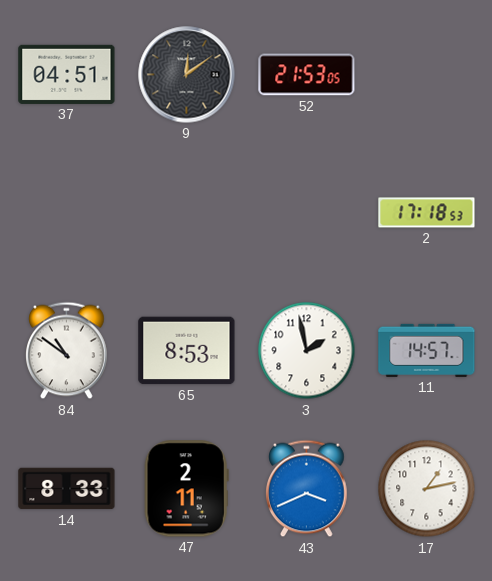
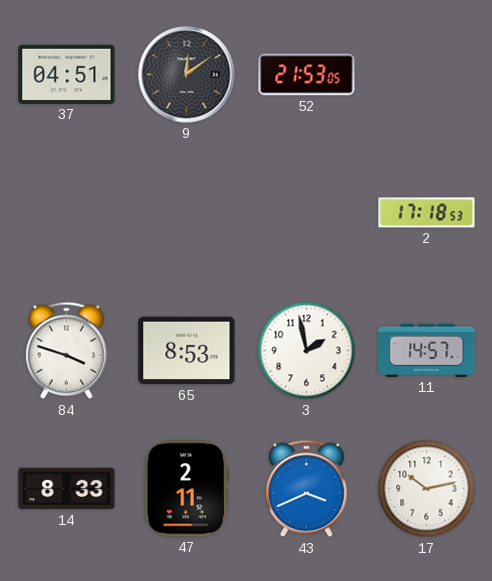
84: 10:51 -> 3:48
17: 1:13 -> 10:13
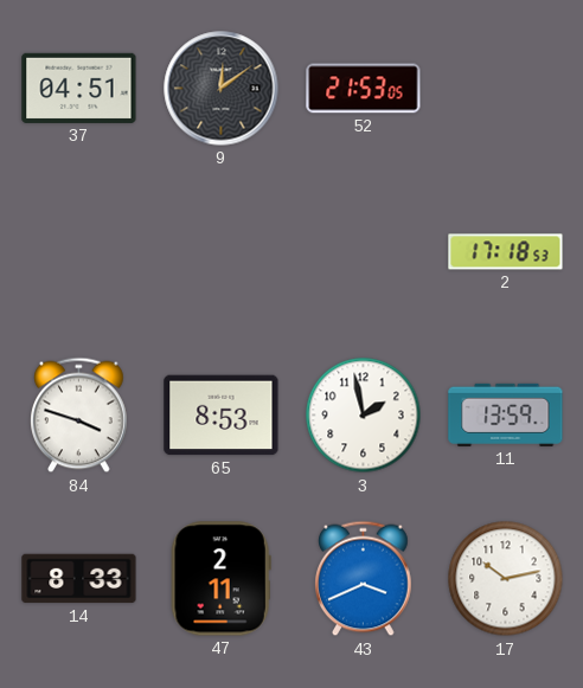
11: 14:57 -> 13:59
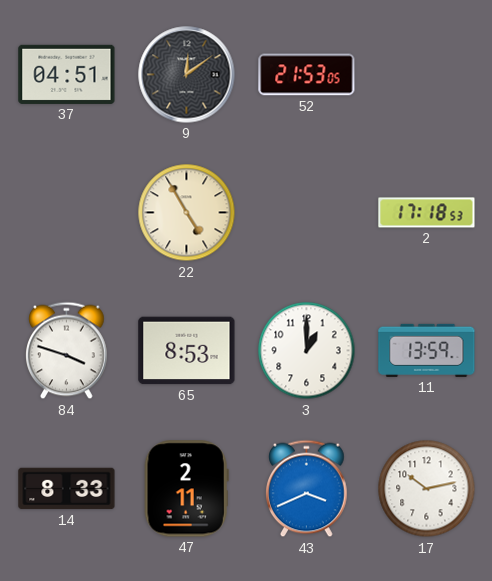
22: none -> 4:55
3: 1:58 -> 1:00
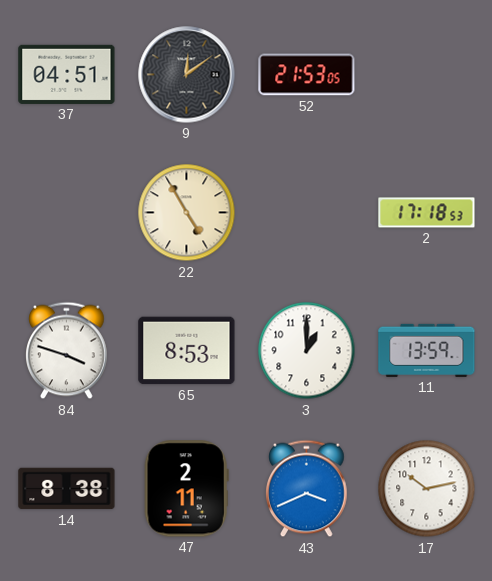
14: 8:33 -> 8:38
